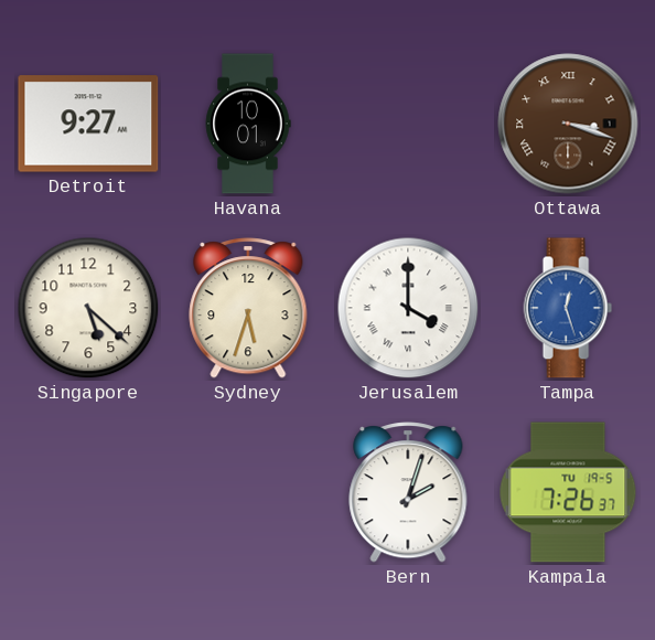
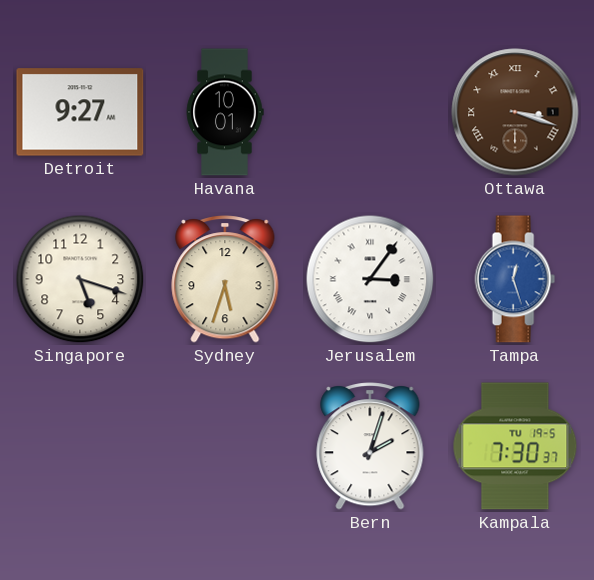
Singapore: 5:22 -> 5:18
Jerusalem: 4:00 -> 3:06
Kampala: 7:26 -> 7:30
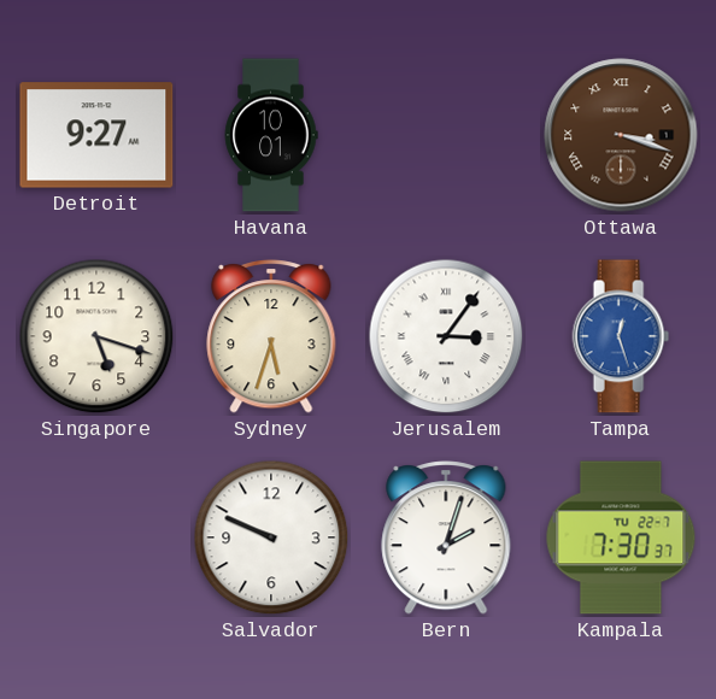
Salvador: none -> 9:49
Kampala date: TU 19-5 -> TU 22-7
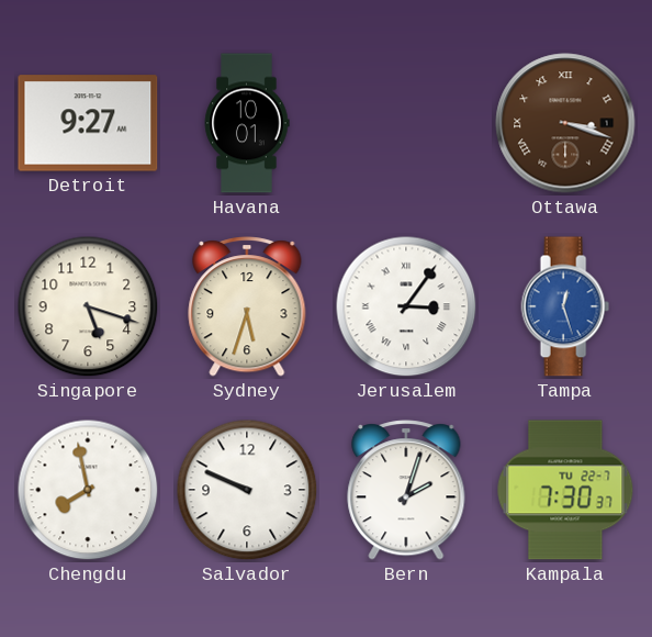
Chengdu: none -> 7:58
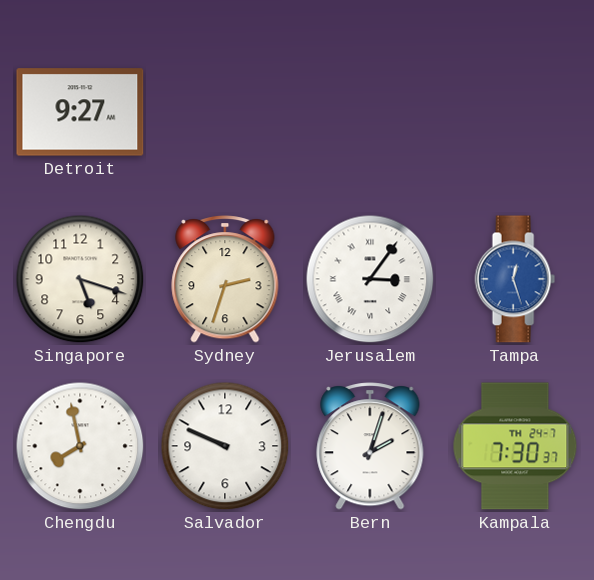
Havana: 10:01 -> none
Ottawa: 3:18 -> none
Sydney: 5:33 -> 2:33
Kampala date: TU 22-7 -> TH 24-7
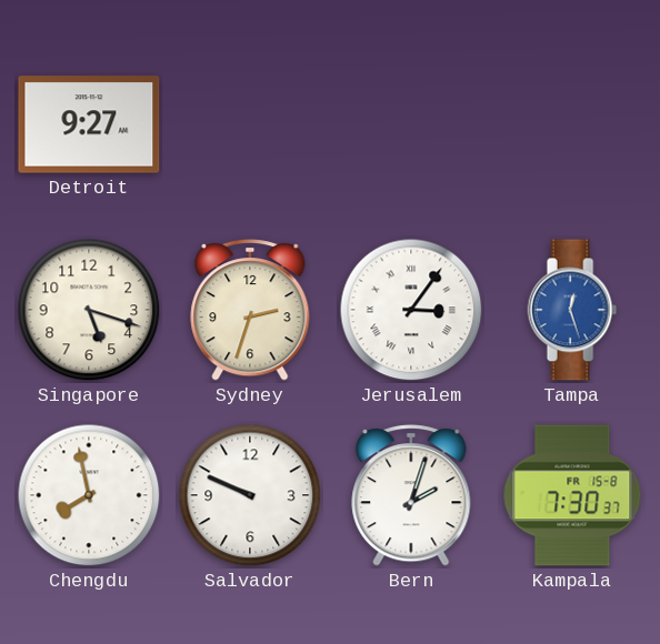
Kampala date: TH 24-7 -> FR 15-8
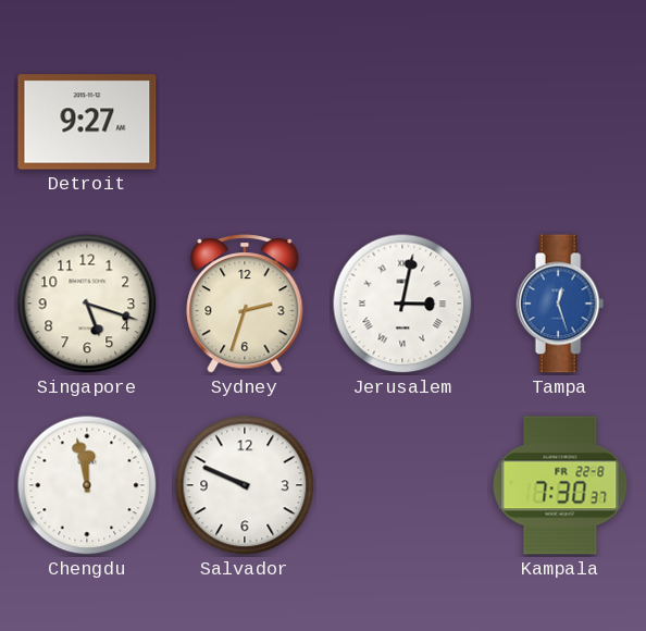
Jerusalem: 3:06 -> 3:02
Chengdu: 7:58 -> 11:58
Bern: 2:03 -> none
Kampala date: FR 15-8 -> FR 22-8
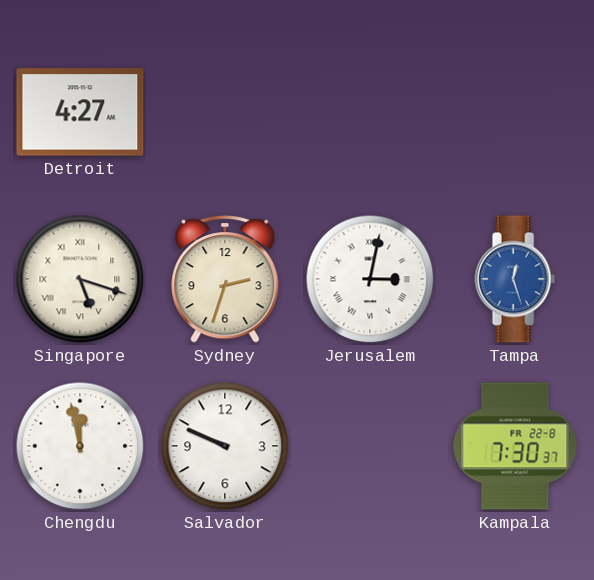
Detroit: 9:27 -> 4:27
Singapore numerals: Arabic -> Roman
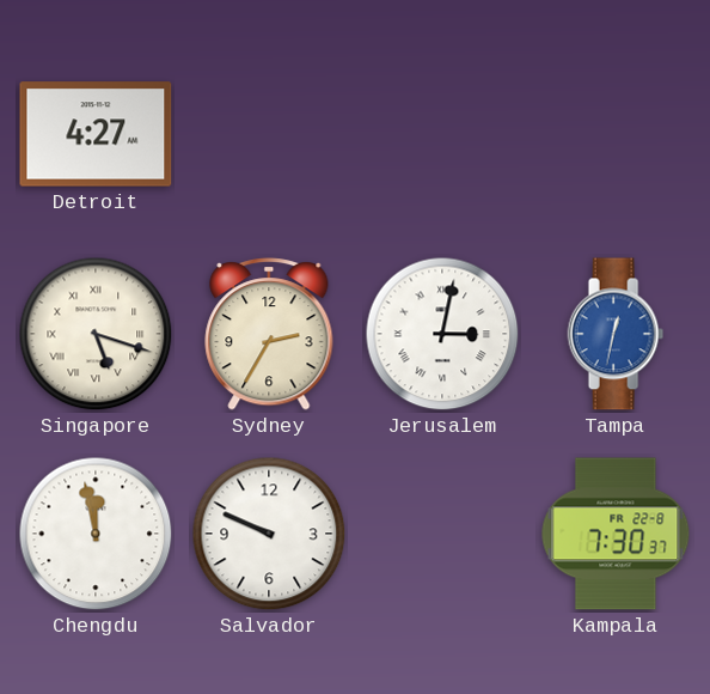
Sydney: 2:33 -> 2:35
Tampa: 12:27 -> 12:32
